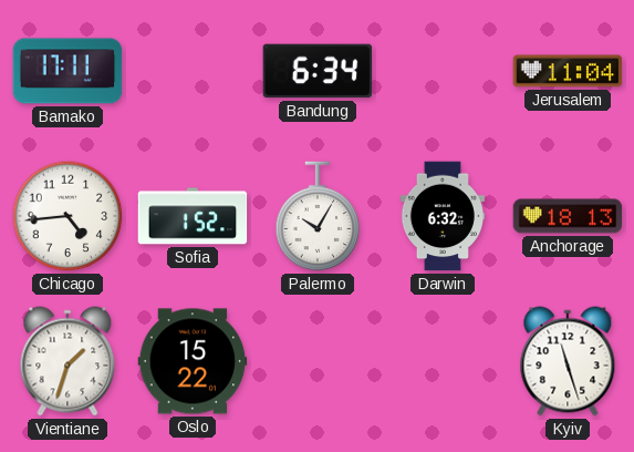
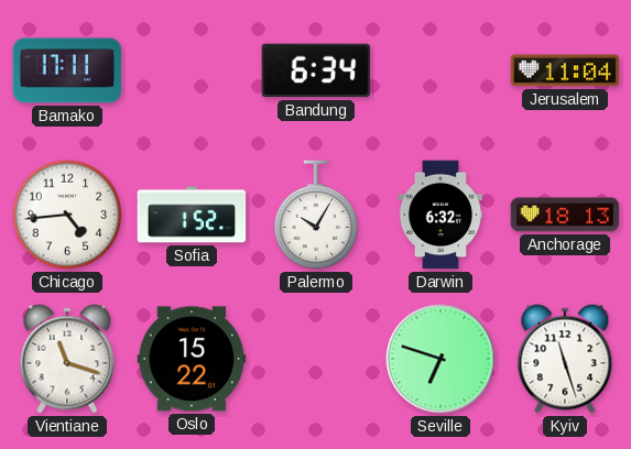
Vientiane: 1:33 -> 11:18
Seville: none -> 6:48
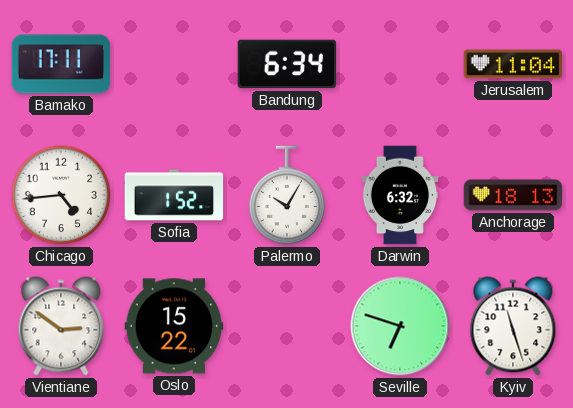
Vientiane: 11:18 -> 2:51
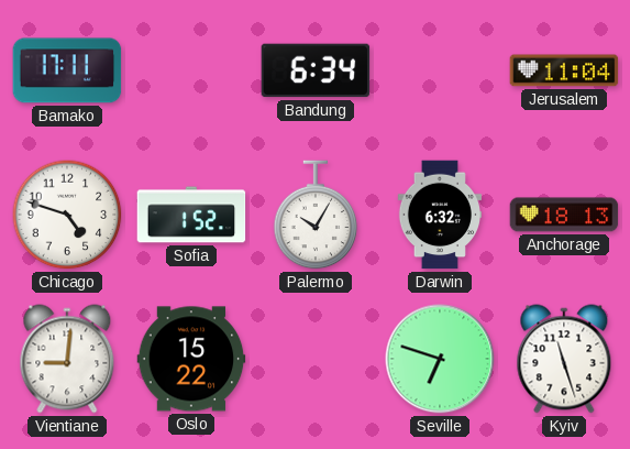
Chicago: 4:44 -> 4:48
Vientiane: 2:51 -> 9:01
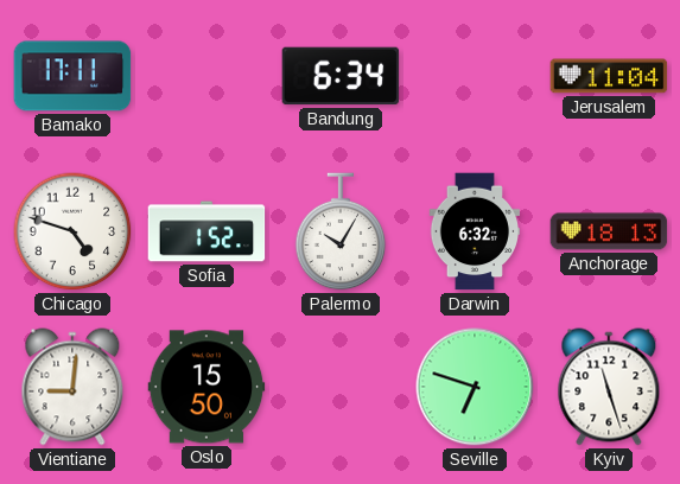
Oslo: 15:22 -> 15:50
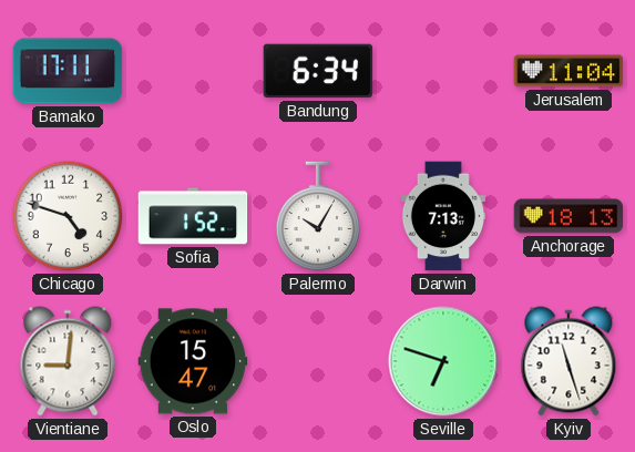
Darwin: 6:32 -> 7:13
Oslo: 15:50 -> 15:47
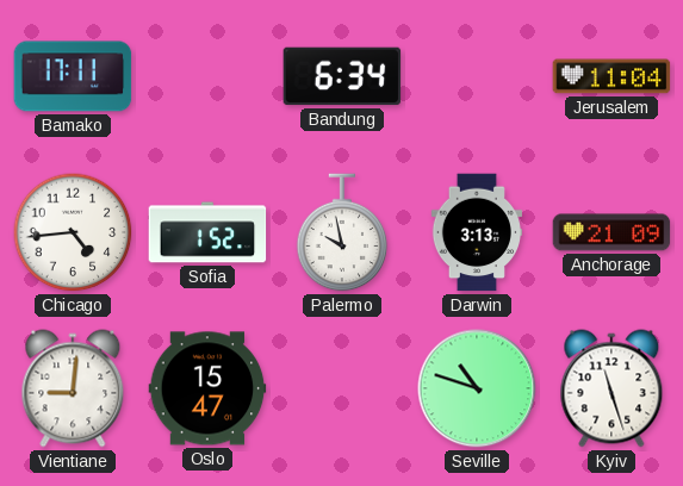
Chicago: 4:48 -> 4:44
Palermo: 10:05 -> 9:58
Darwin: 7:13 -> 3:13
Anchorage: 18:13 -> 21:09
Seville: 6:48 -> 10:48
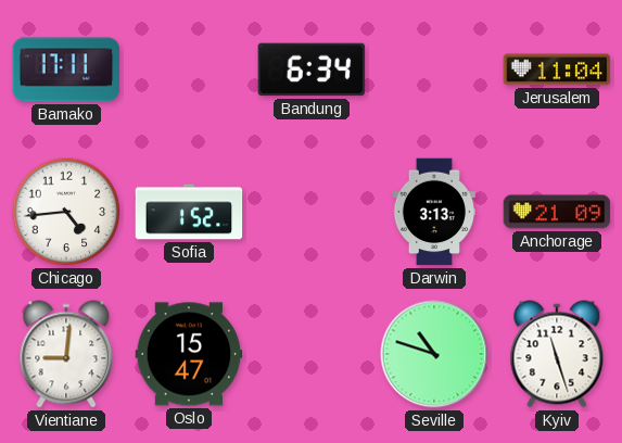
Palermo: 9:58 -> none
